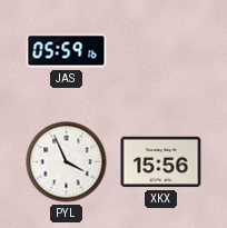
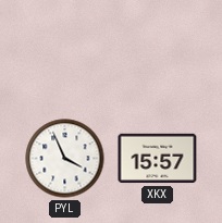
JAS: 05:59 -> none
XKX: 15:56 -> 15:57
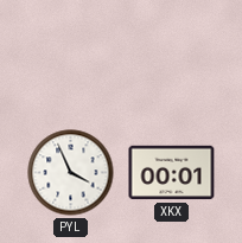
XKX: 15:57 -> 00:01
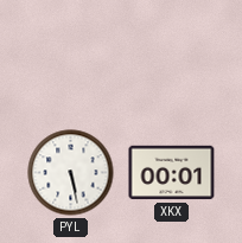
PYL: 3:56 -> 5:28
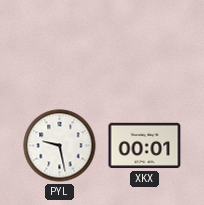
PYL: 5:28 -> 9:28
